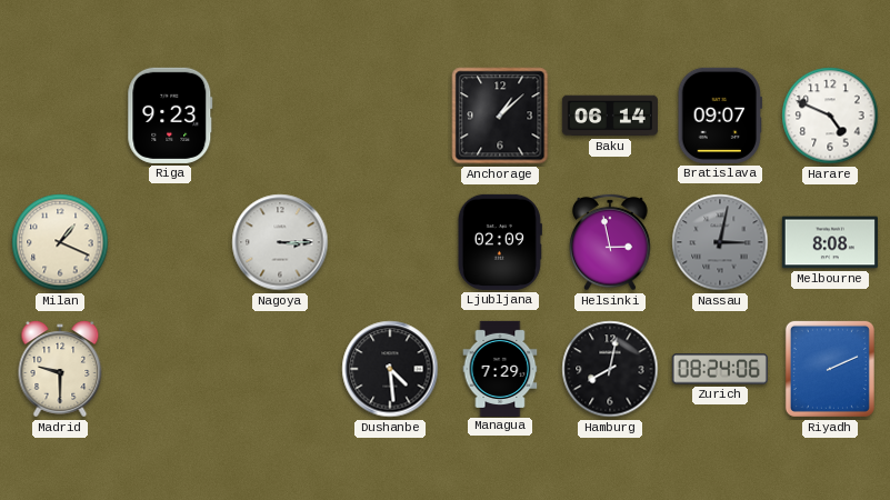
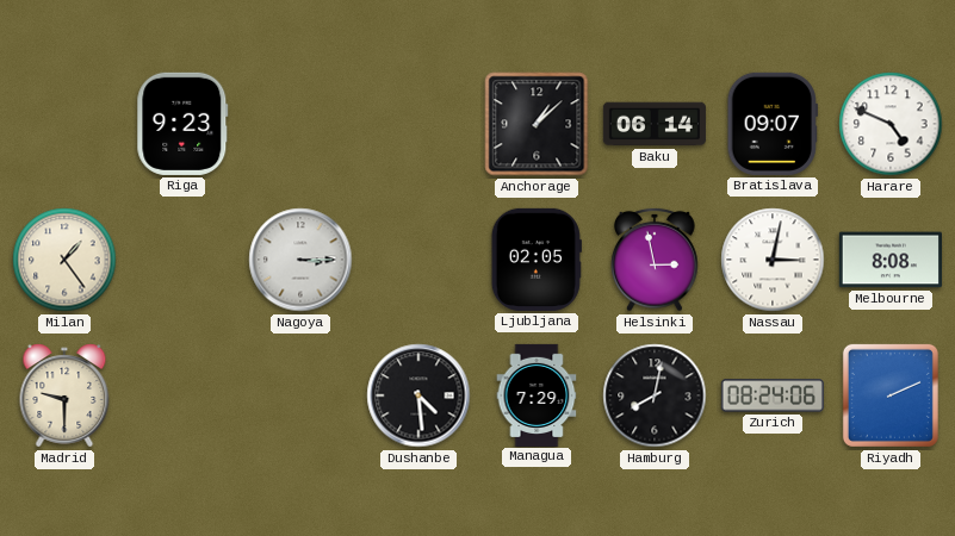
Milan: 1:19 -> 1:24
Ljubljana: 02:09 -> 02:05
Nassau dial: grey -> white
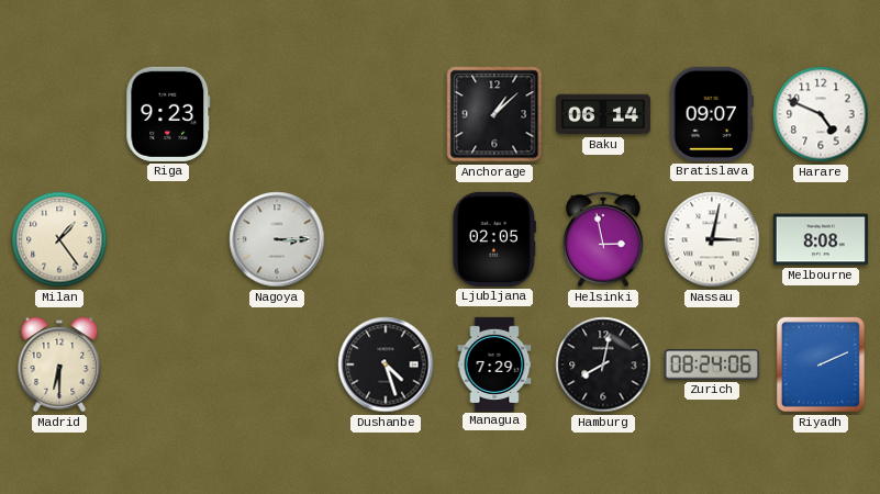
Madrid: 9:30 -> 6:30
Dushanbe: 4:29 -> 4:27
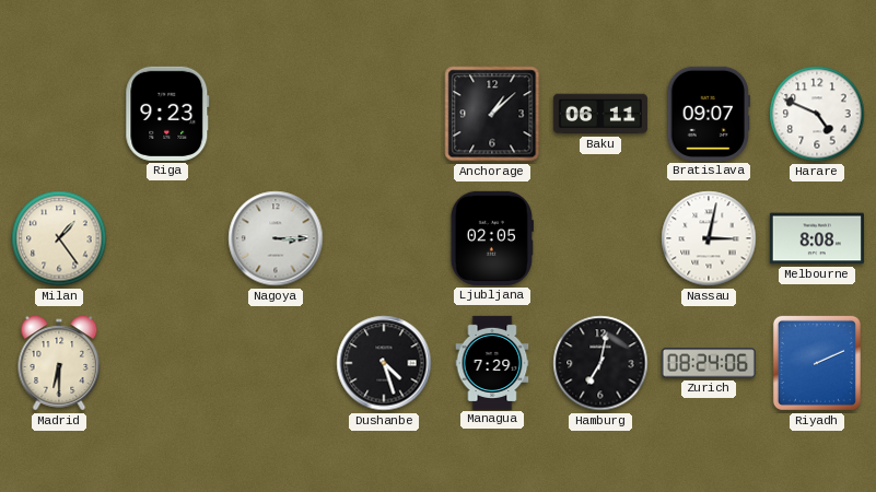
Baku: 06:14 -> 06:11
Helsinki: 2:58 -> none
Hamburg: 8:02 -> 7:02
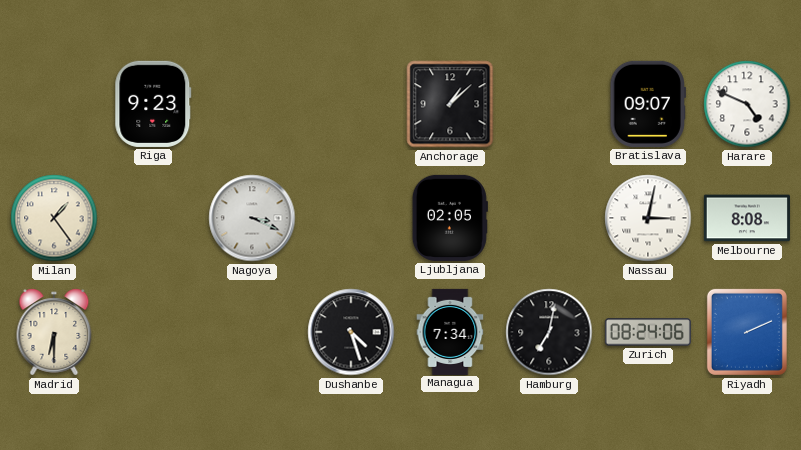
Baku: 06:11 -> none
Nagoya: 3:15 -> 3:19
Managua: 7:29 -> 7:34
